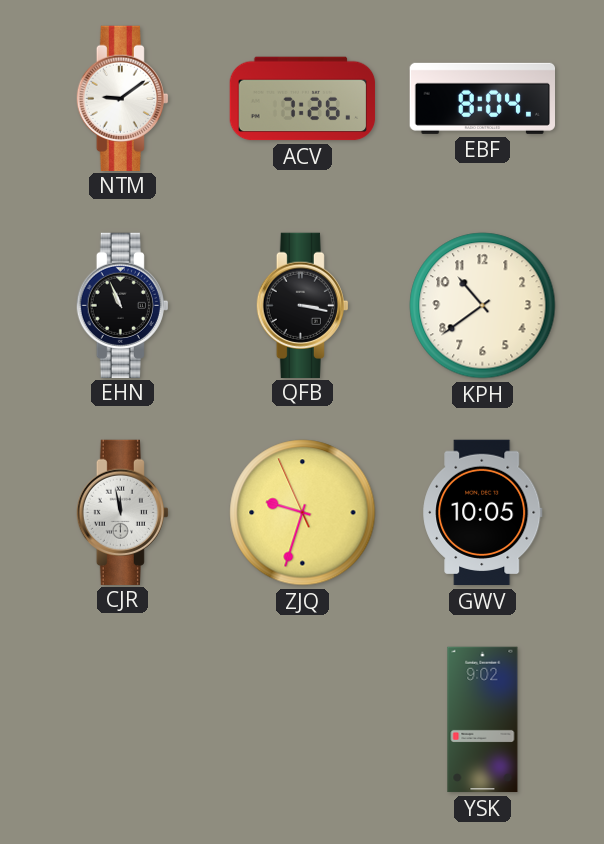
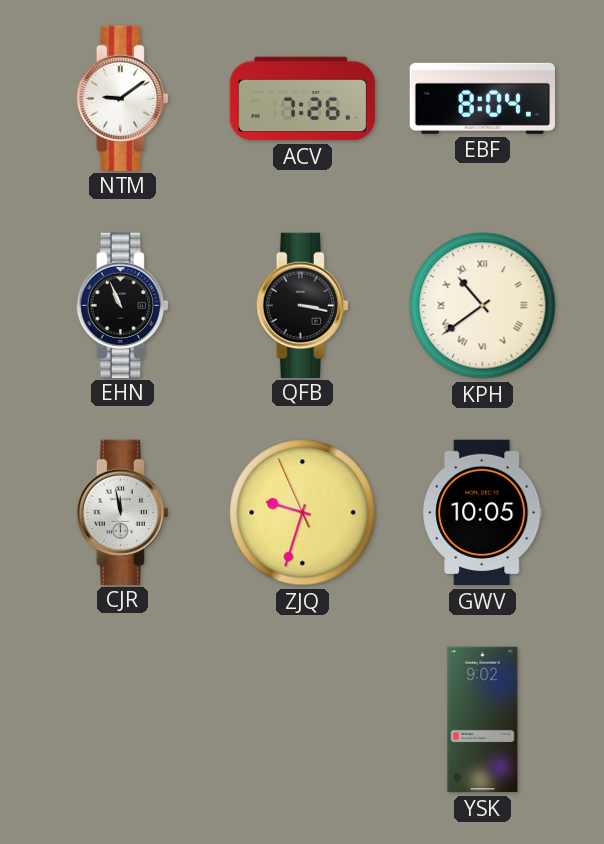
KPH numerals: Arabic -> Roman
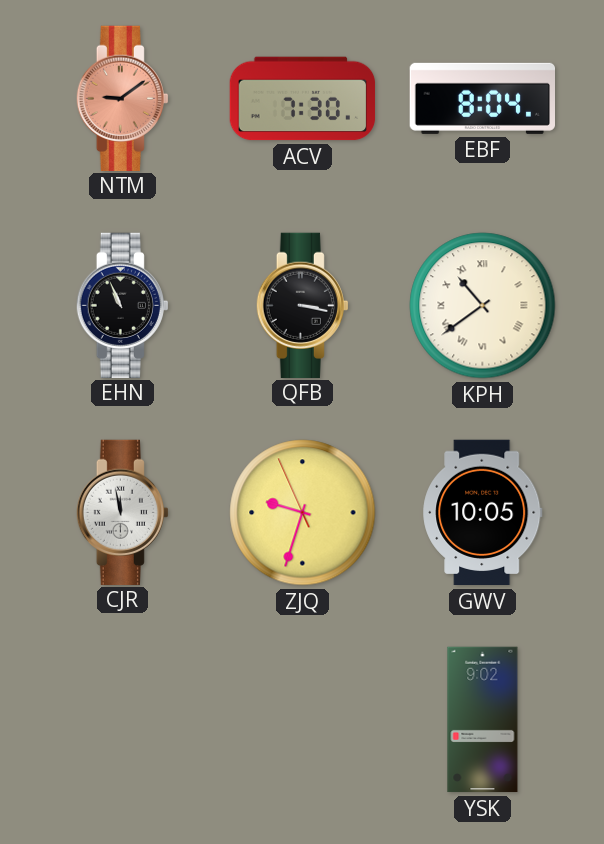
NTM dial: white -> salmon
ACV: 7:26 -> 7:30
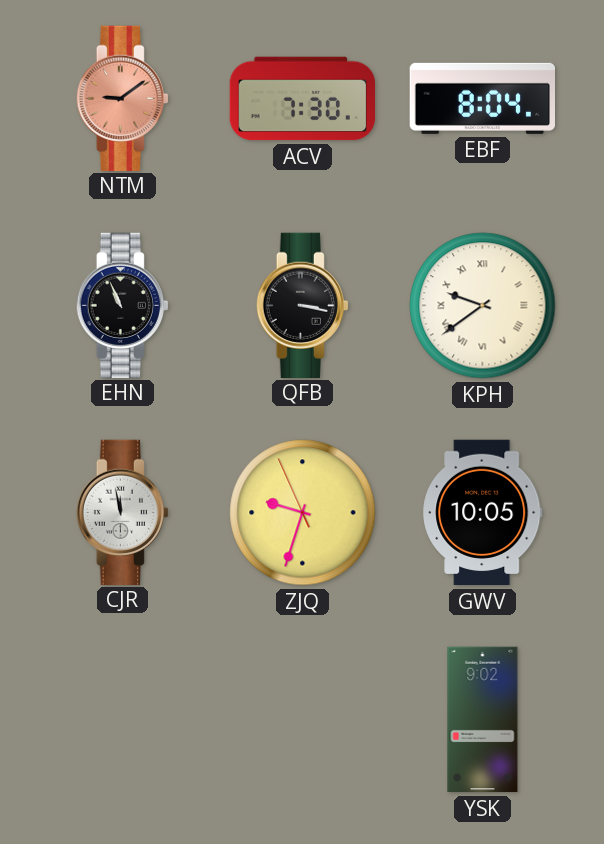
KPH: 10:39 -> 9:39
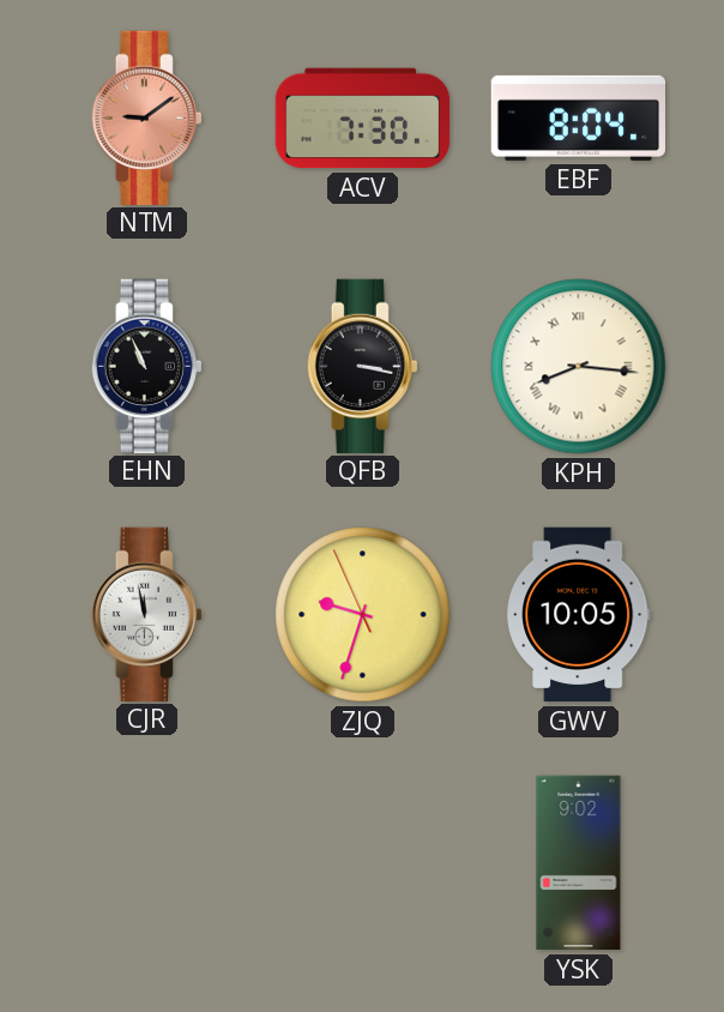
KPH: 9:39 -> 8:16
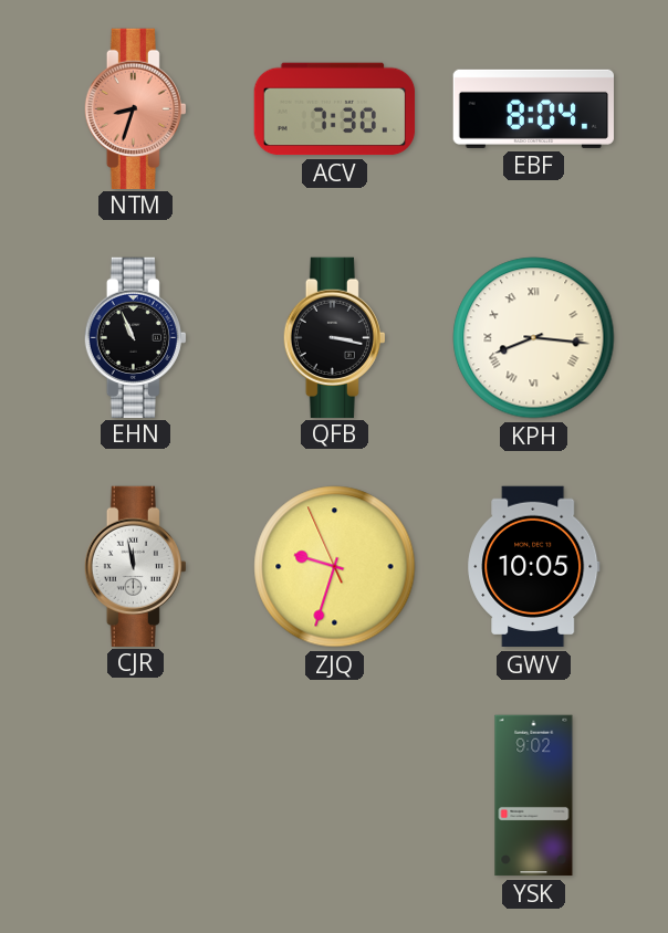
NTM: 9:09 -> 8:33
